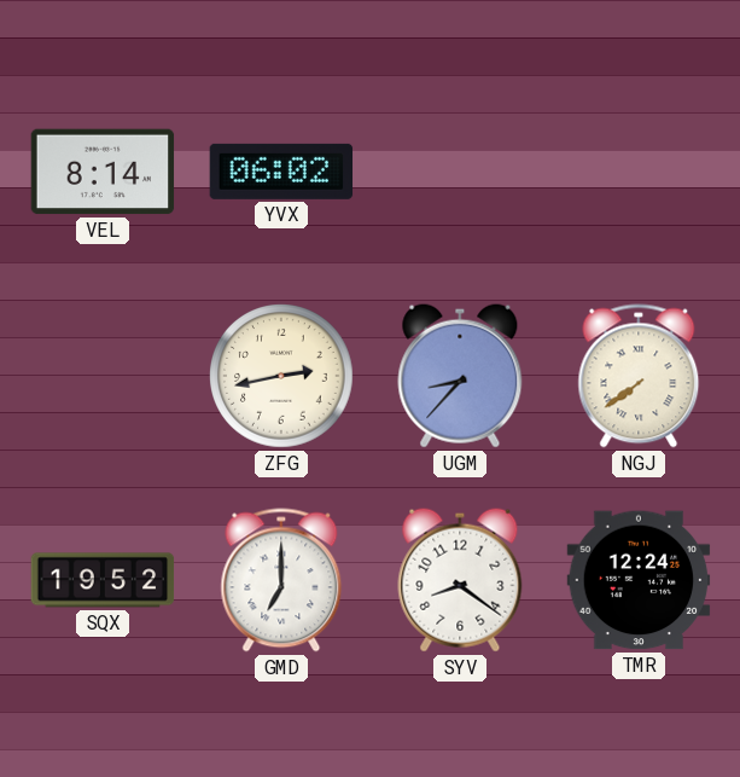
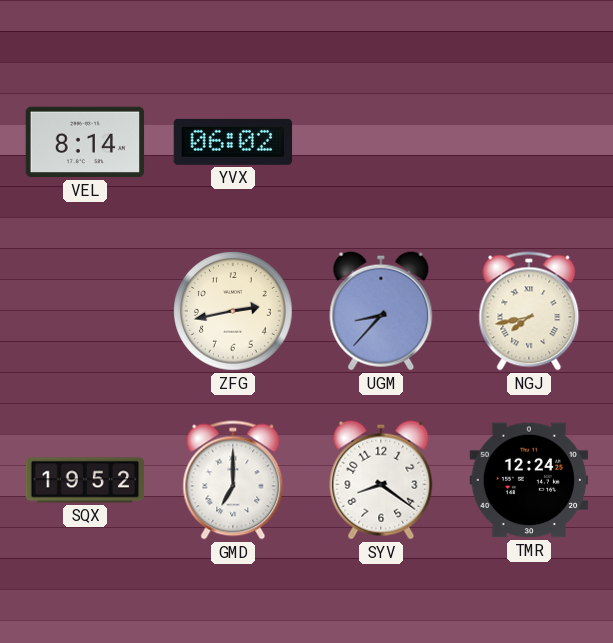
NGJ: 7:39 -> 7:43
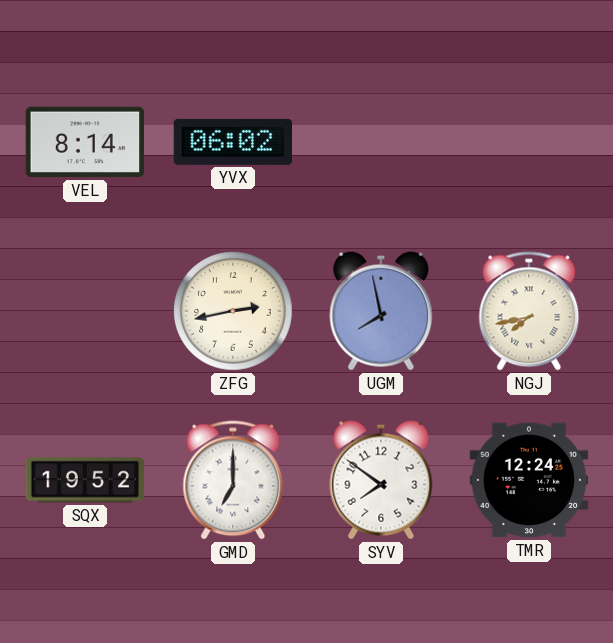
UGM: 8:37 -> 7:58
SYV: 8:21 -> 7:51
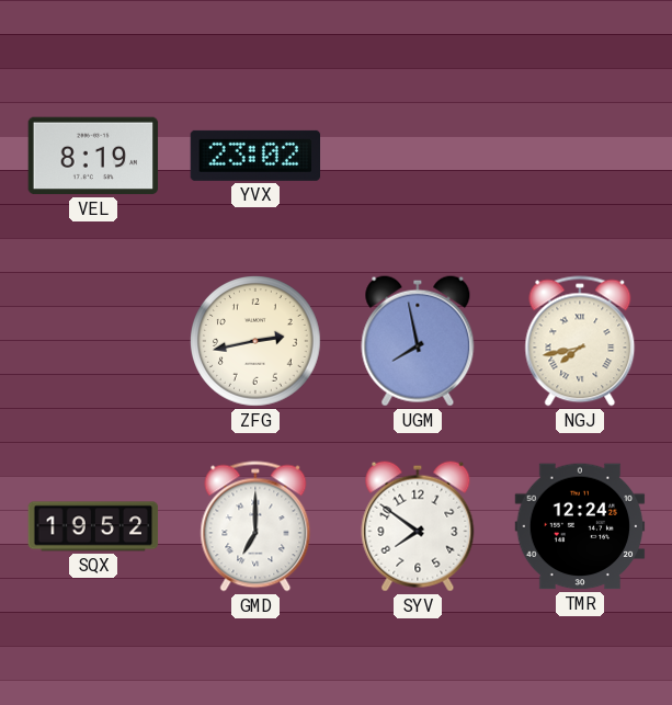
VEL: 8:14 -> 8:19
YVX: 06:02 -> 23:02
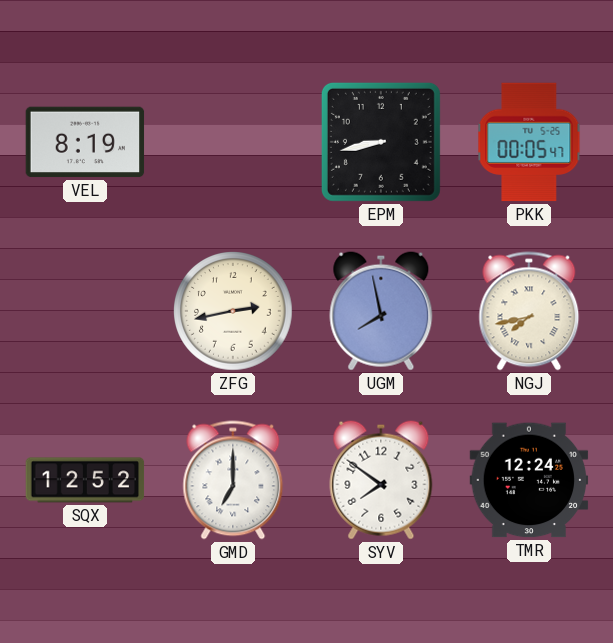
YVX: 23:02 -> none
EPM: none -> 8:43
PKK: none -> 00:05
SQX: 19:52 -> 12:52
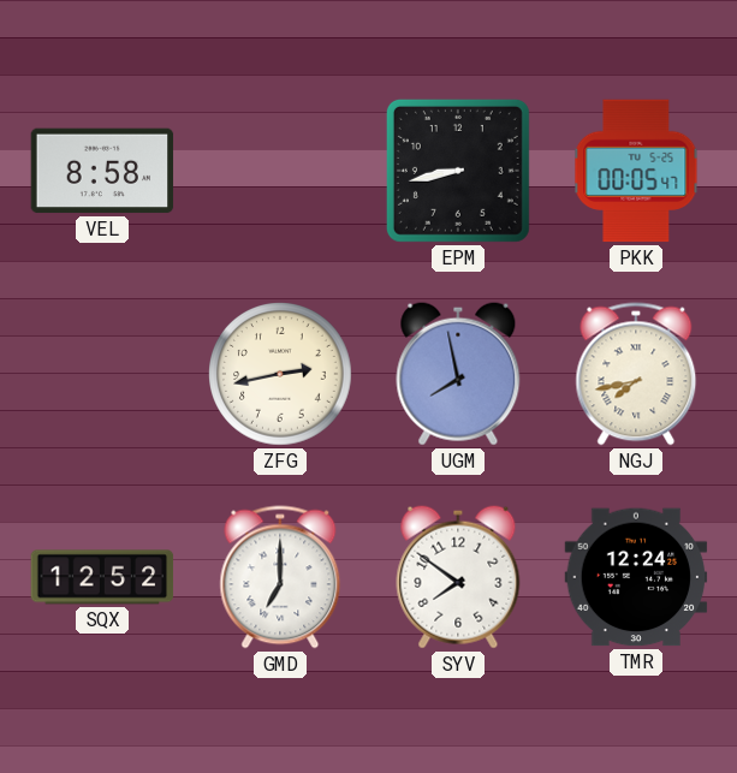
VEL: 8:19 -> 8:58
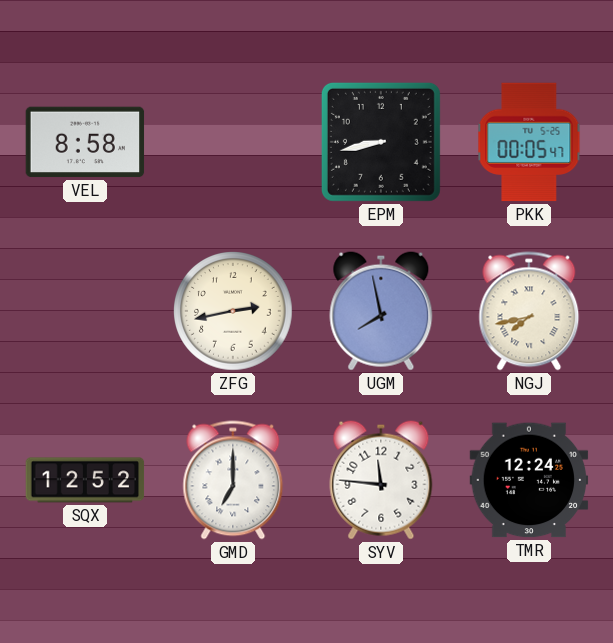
SYV: 7:51 -> 11:46
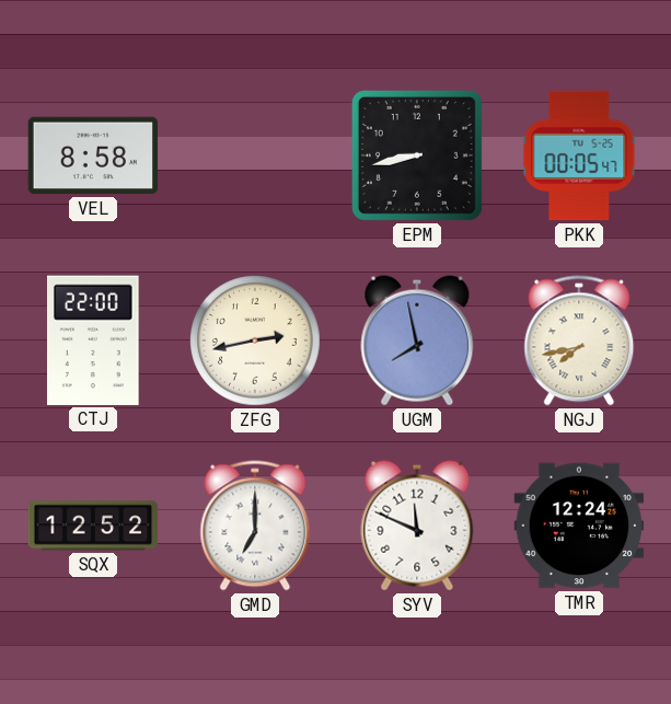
CTJ: none -> 22:00
SYV: 11:46 -> 11:49
